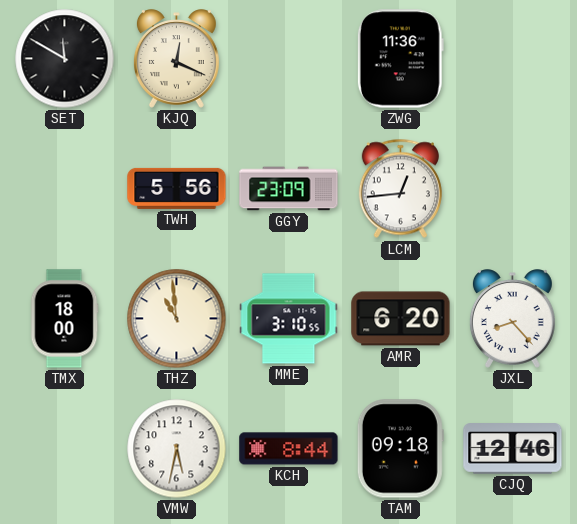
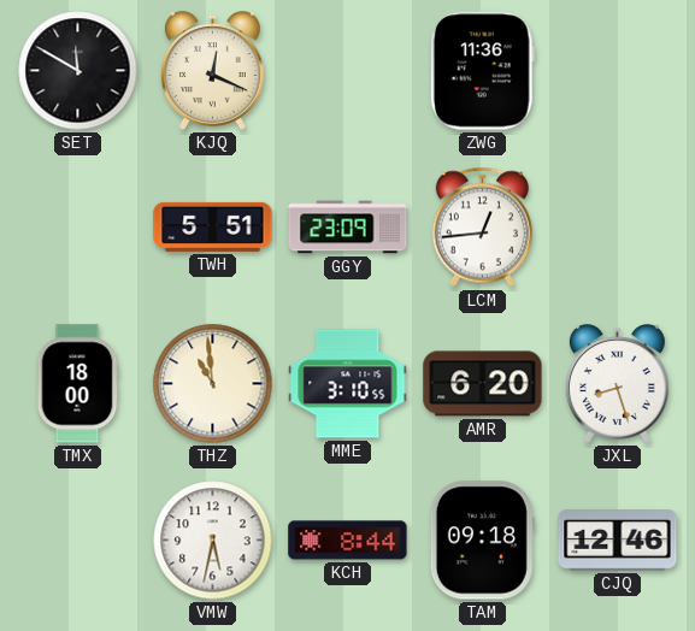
TWH: 5:56 -> 5:51
JXL: 8:23 -> 8:27
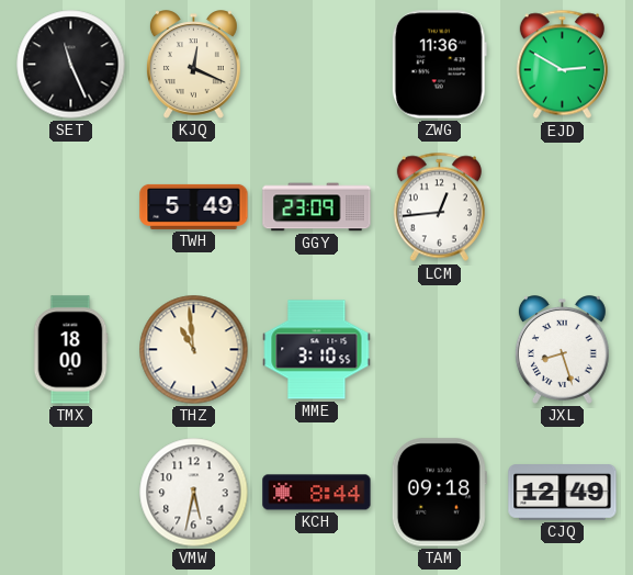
SET: 11:50 -> 11:26
EJD: none -> 2:50
TWH: 5:51 -> 5:49
AMR: 6:20 -> none
CJQ: 12:46 -> 12:49
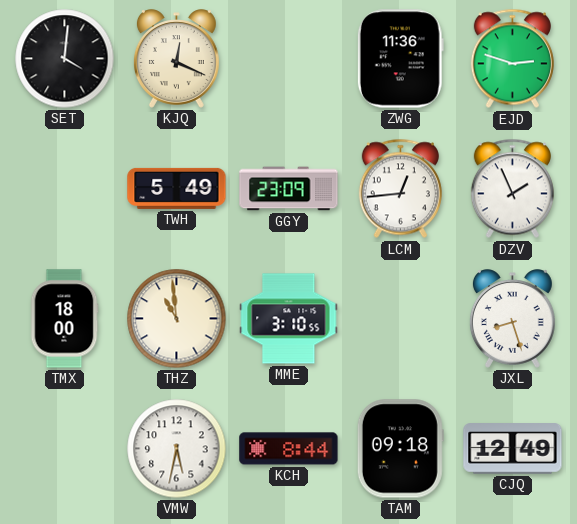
SET: 11:26 -> 4:01
EJD: 2:50 -> 2:48
DZV: none -> 1:56
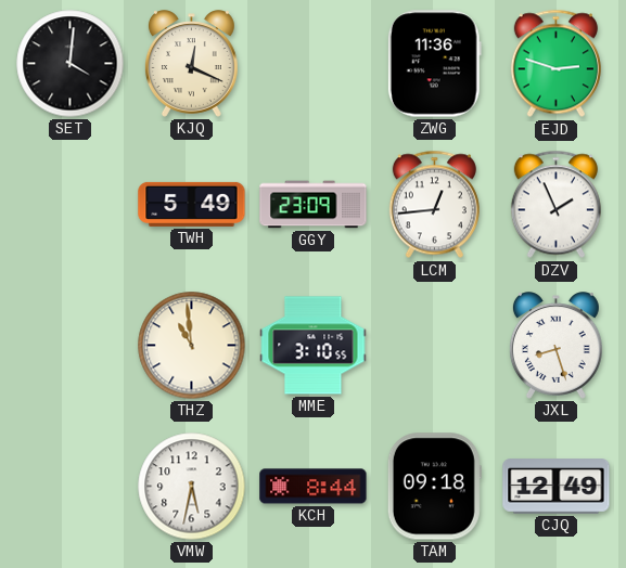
TMX: 18:00 -> none
